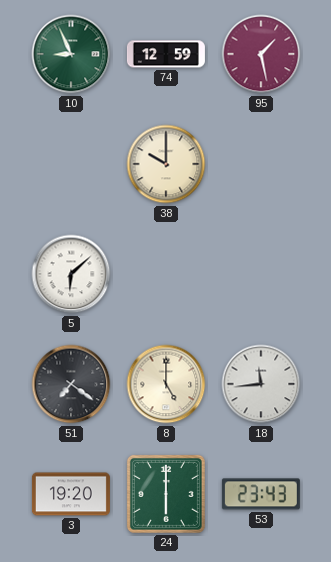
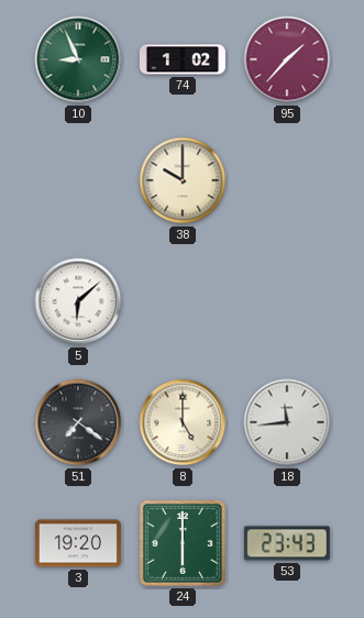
74: 12:59 -> 1:02
95: 1:28 -> 1:37
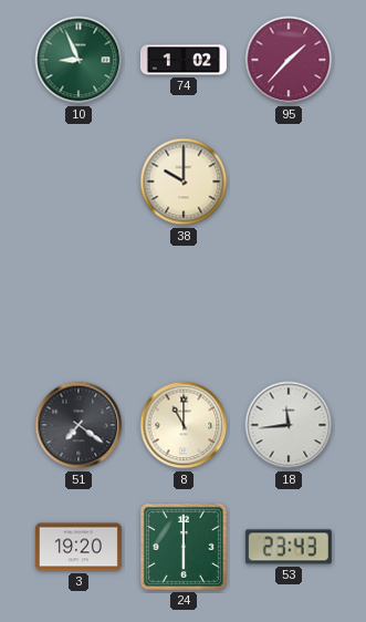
5: 6:08 -> none
8: 5:00 -> 11:00
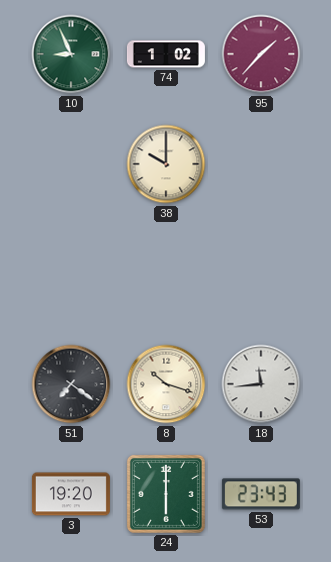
8: 11:00 -> 10:18
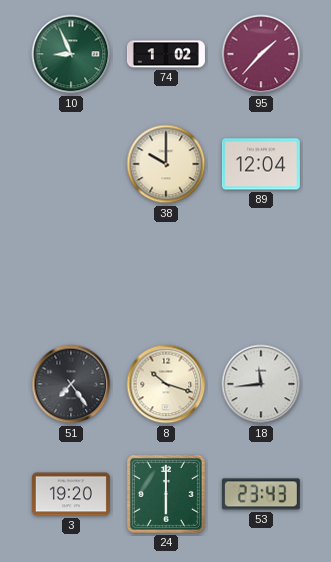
89: none -> 12:04
51: 7:21 -> 7:24
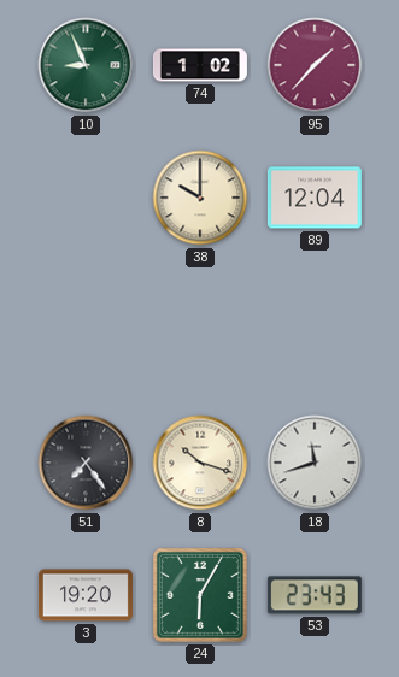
18: 11:44 -> 11:42
24: 6:00 -> 6:05
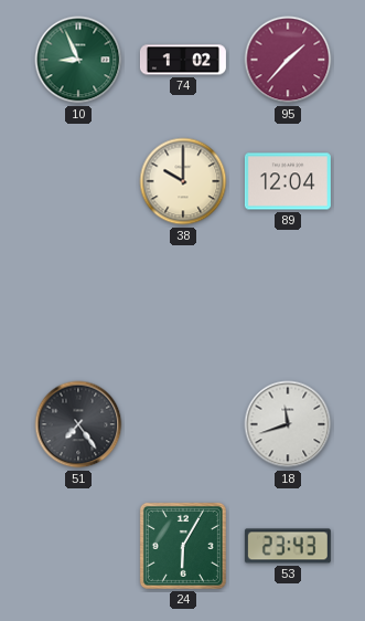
8: 10:18 -> none
3: 19:20 -> none
